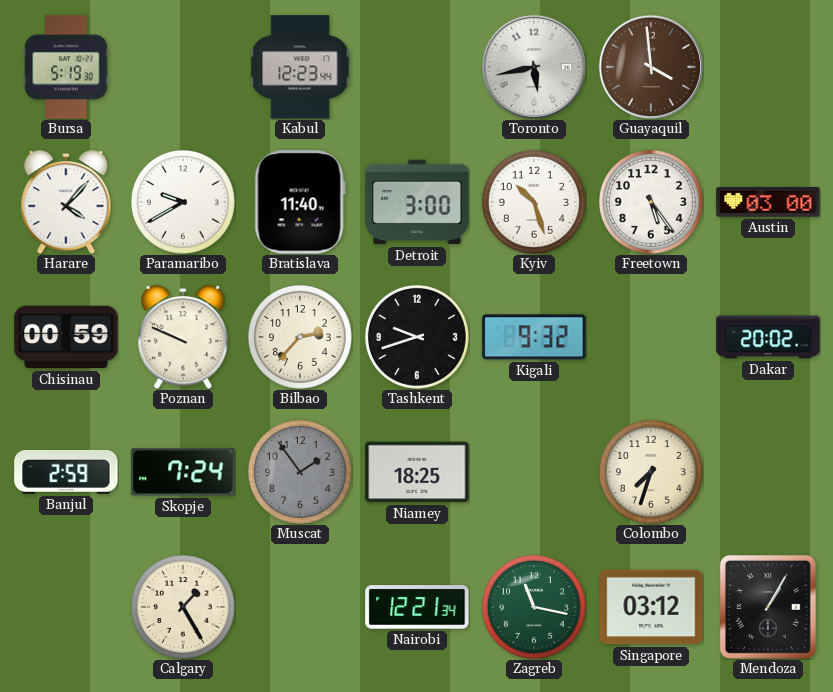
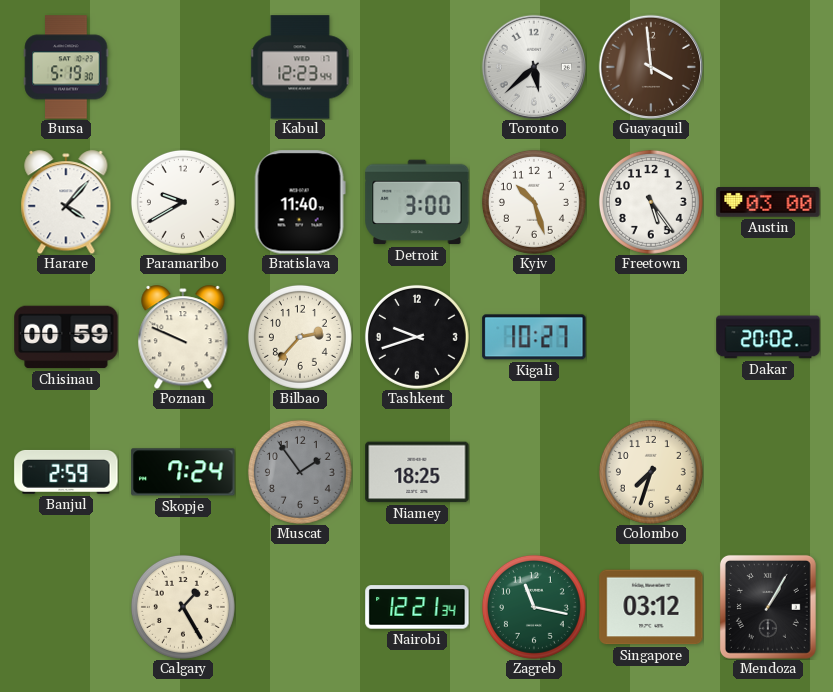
Toronto: 5:43 -> 5:38
Kigali: 9:32 -> 10:27
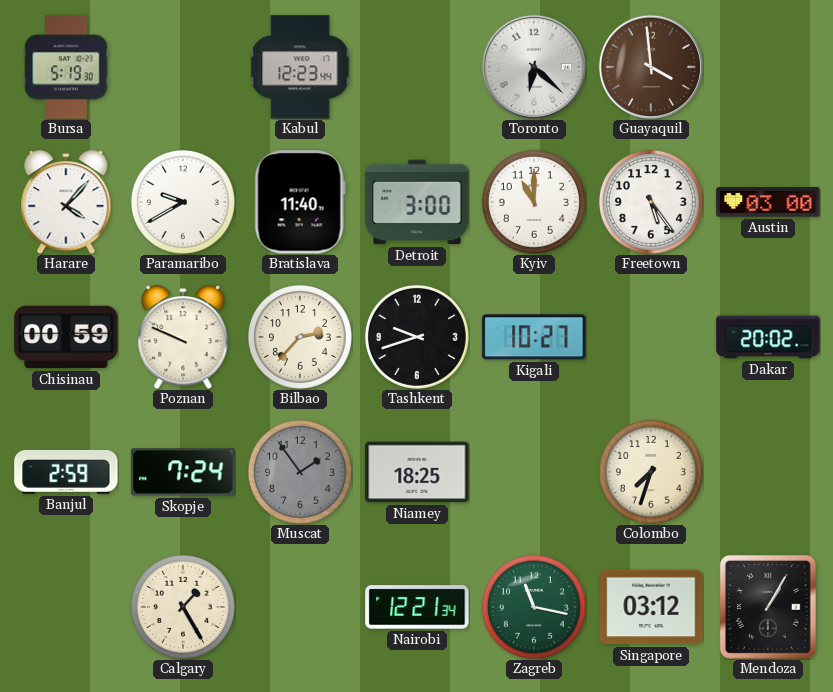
Toronto: 5:38 -> 6:22
Kyiv: 10:27 -> 11:00
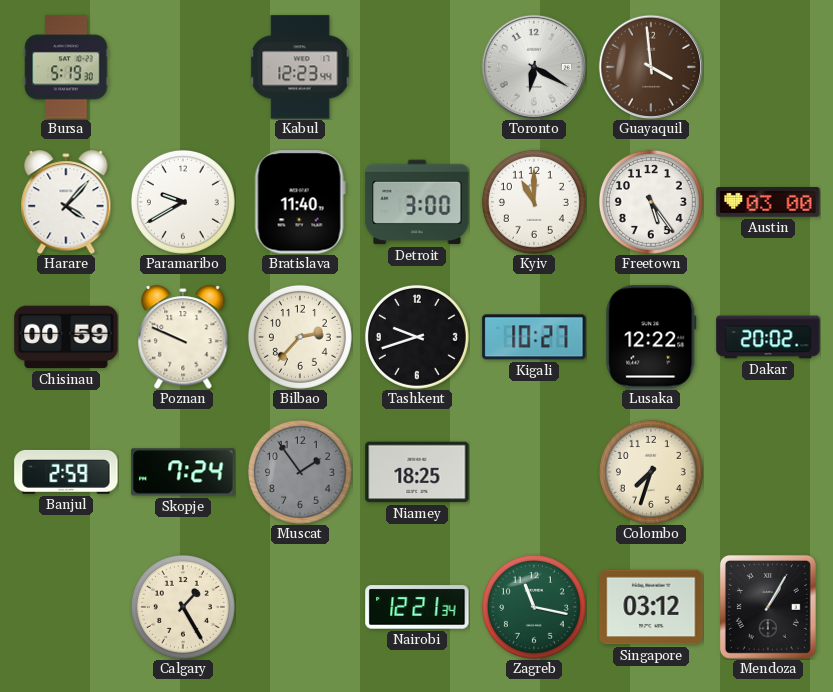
Toronto: 6:22 -> 6:20
Lusaka: none -> 12:22
